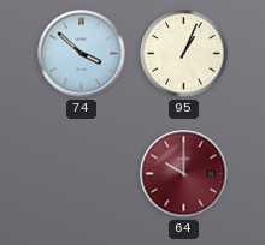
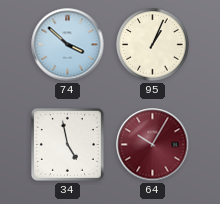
34: none -> 4:58
64: 10:00 -> 10:05
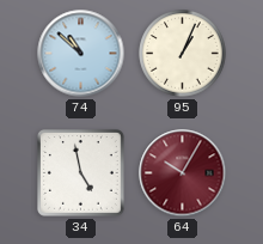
74: 3:52 -> 10:52
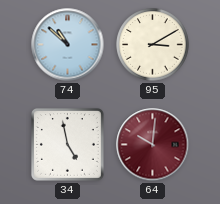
95: 1:04 -> 3:10
64: 10:05 -> 10:01
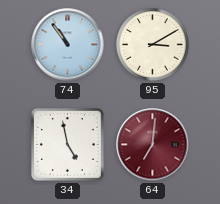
74: 10:52 -> 10:54
64: 10:01 -> 7:01
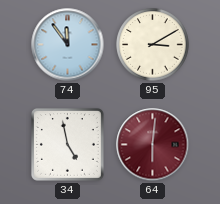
74: 10:54 -> 11:54
64: 7:01 -> 6:01
